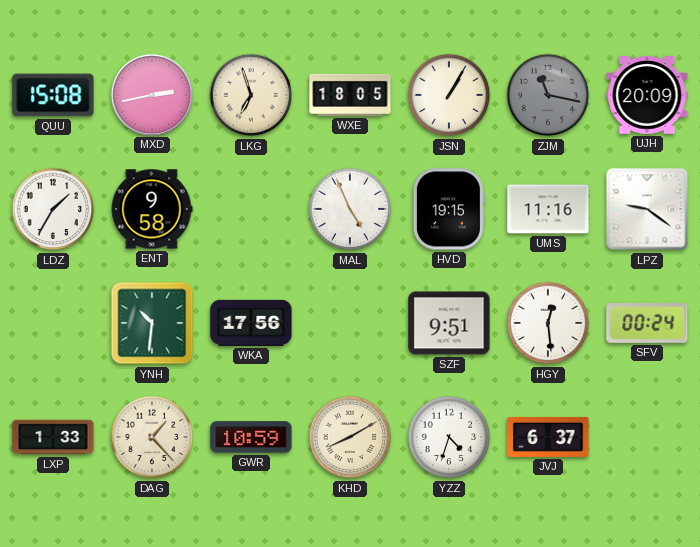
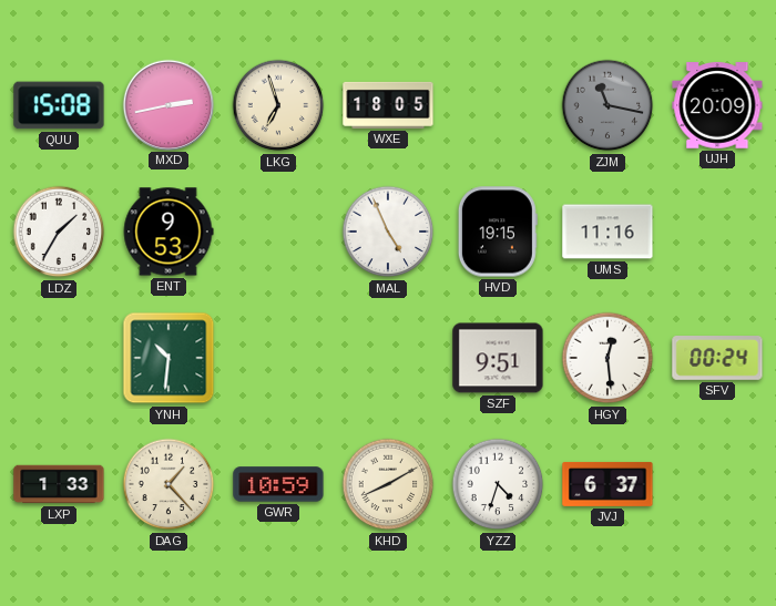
JSN: 1:05 -> none
ENT: 9:58 -> 9:53
LPZ: 9:21 -> none
WKA: 17:56 -> none
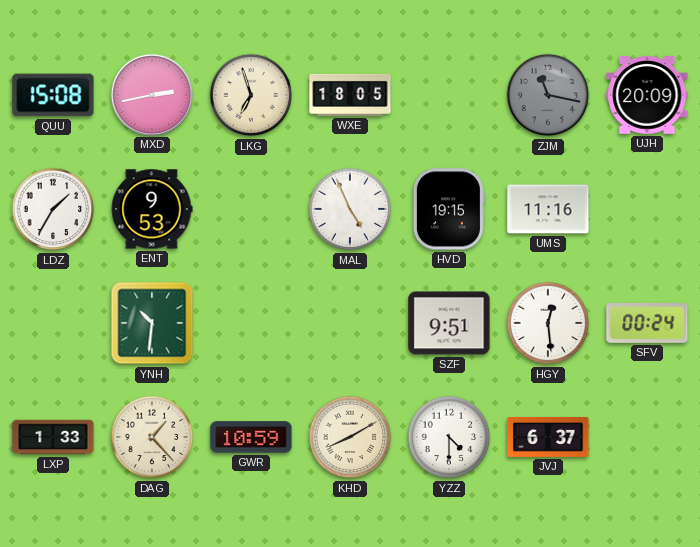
YZZ: 4:33 -> 4:30
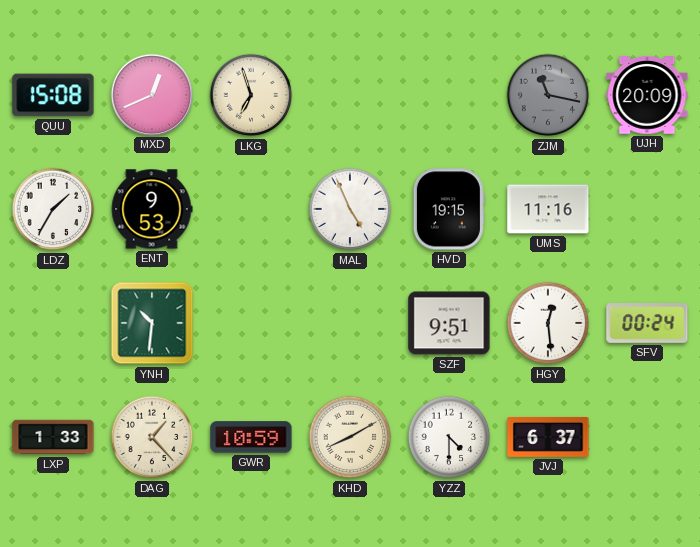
MXD: 2:43 -> 12:41
WXE: 18:05 -> none
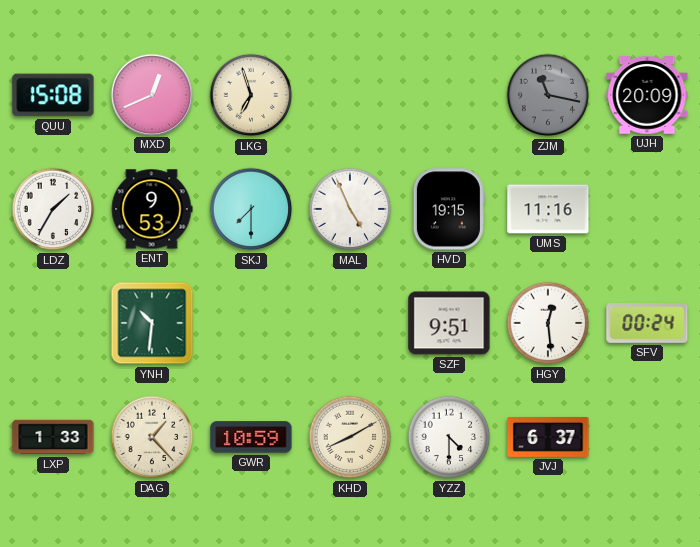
SKJ: none -> 7:30
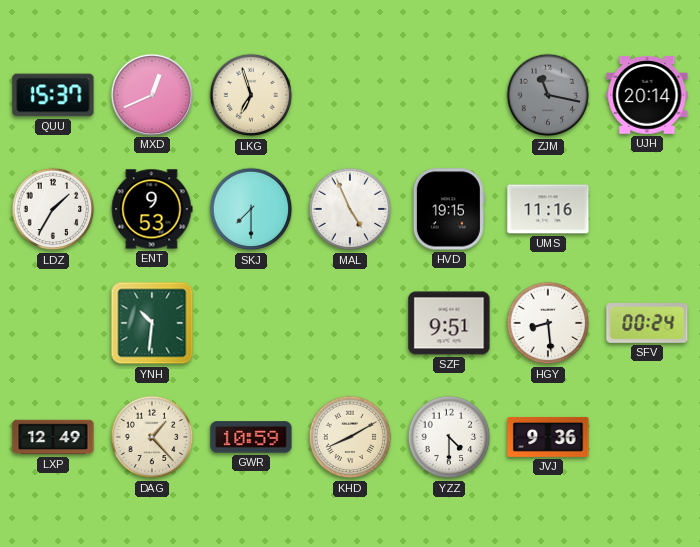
QUU: 15:08 -> 15:37
UJH: 20:09 -> 20:14
HGY: 12:29 -> 8:29
LXP: 1:33 -> 12:49
JVJ: 6:37 -> 9:36
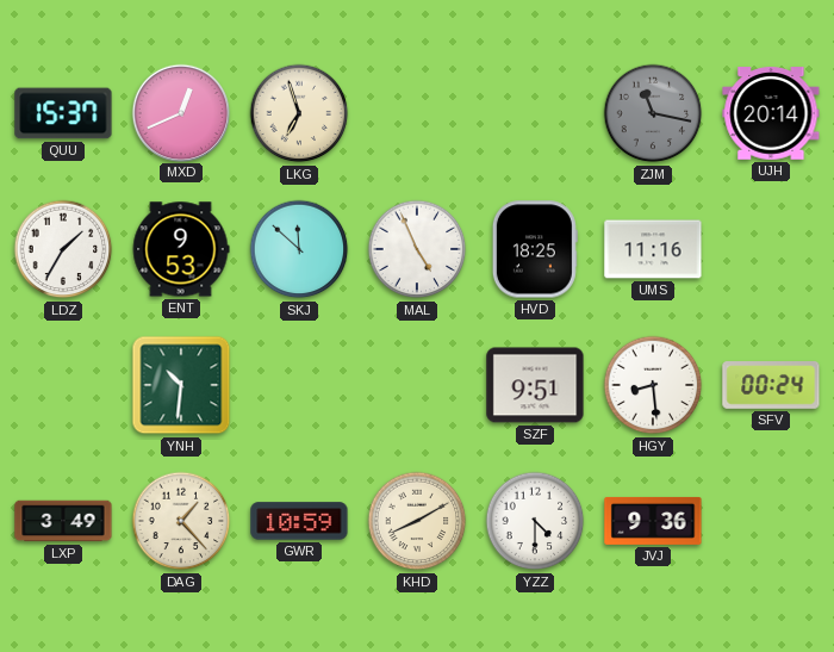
SKJ: 7:30 -> 11:52
HVD: 19:15 -> 18:25
LXP: 12:49 -> 3:49
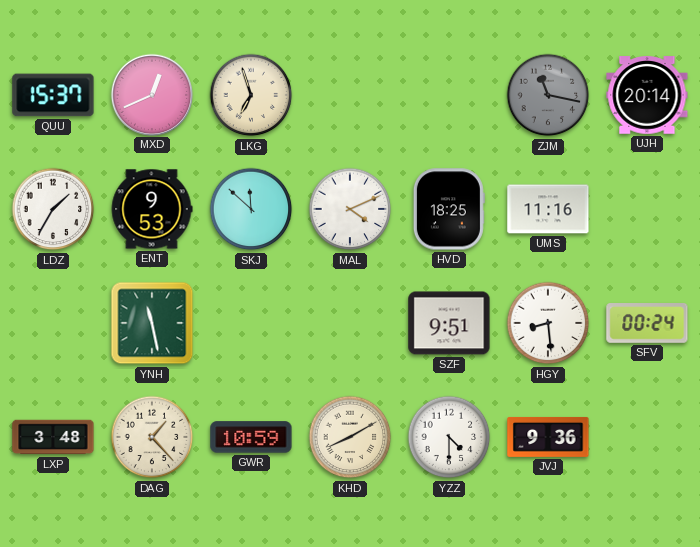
MAL: 4:56 -> 4:11
YNH: 10:31 -> 11:28
LXP: 3:49 -> 3:48
